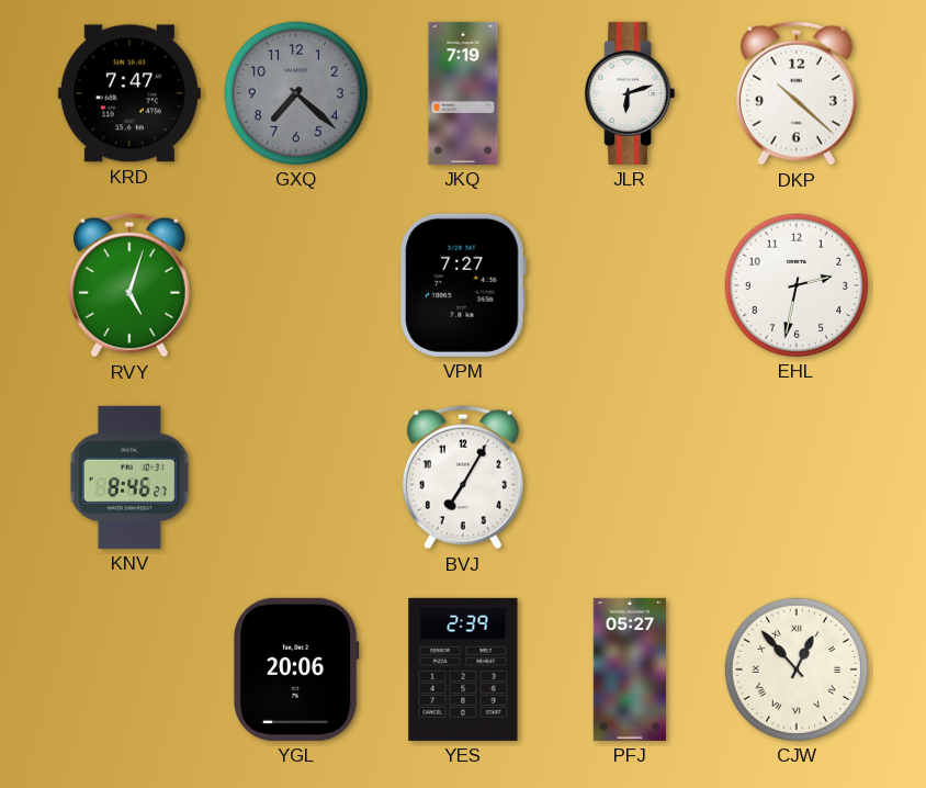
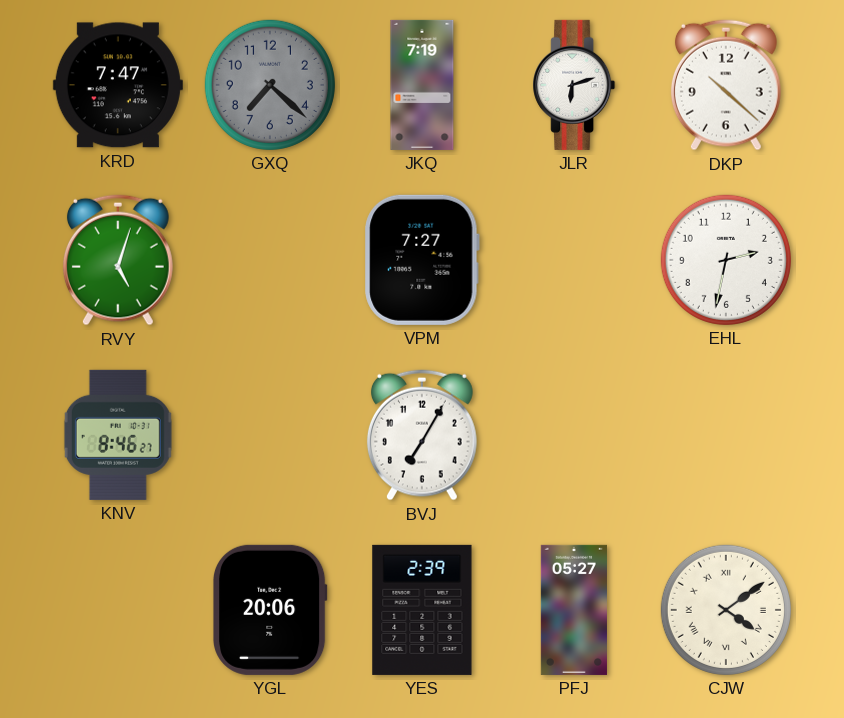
CJW: 12:53 -> 4:09
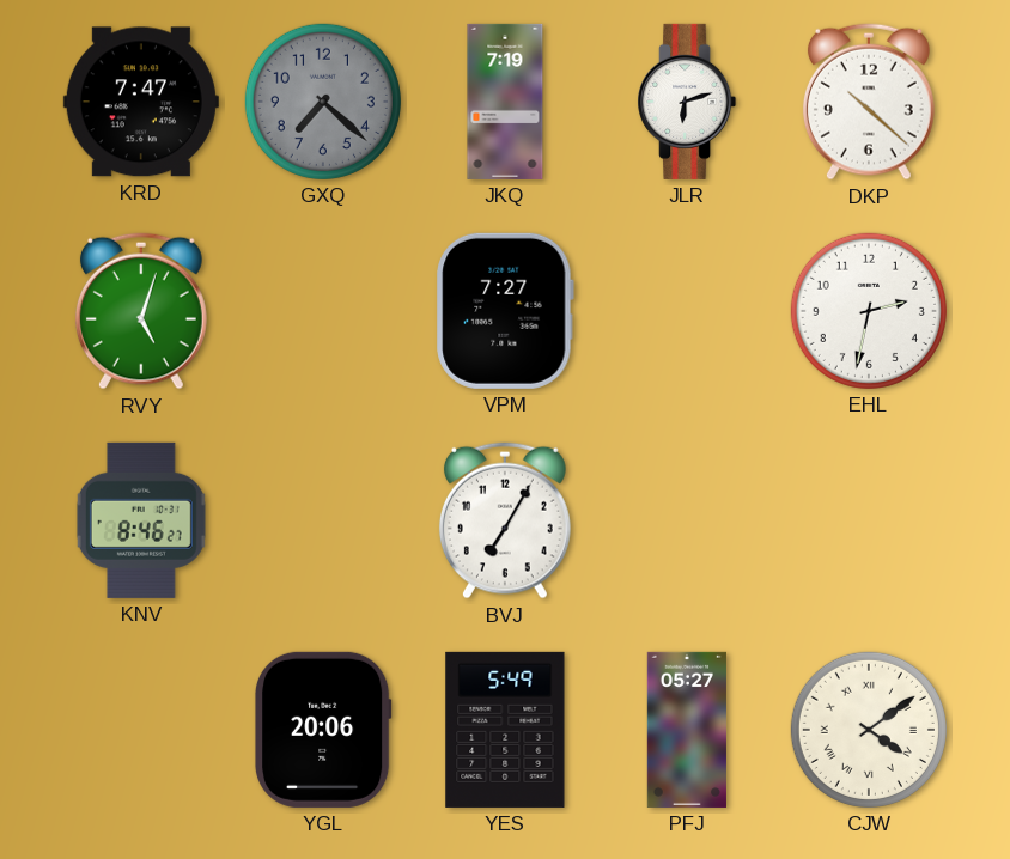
YES: 2:39 -> 5:49
